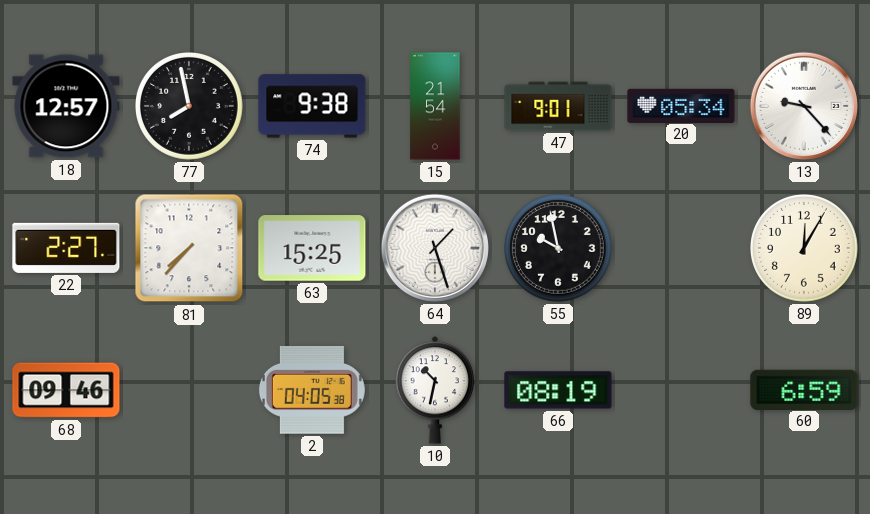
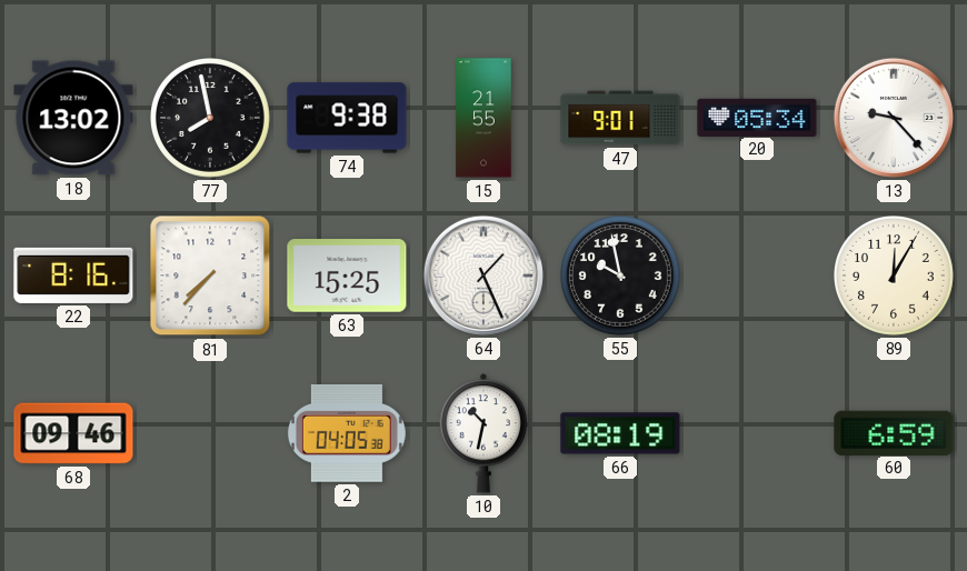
18: 12:57 -> 13:02
15: 21:54 -> 21:55
22: 2:27 -> 8:16
64: 1:27 -> 1:26
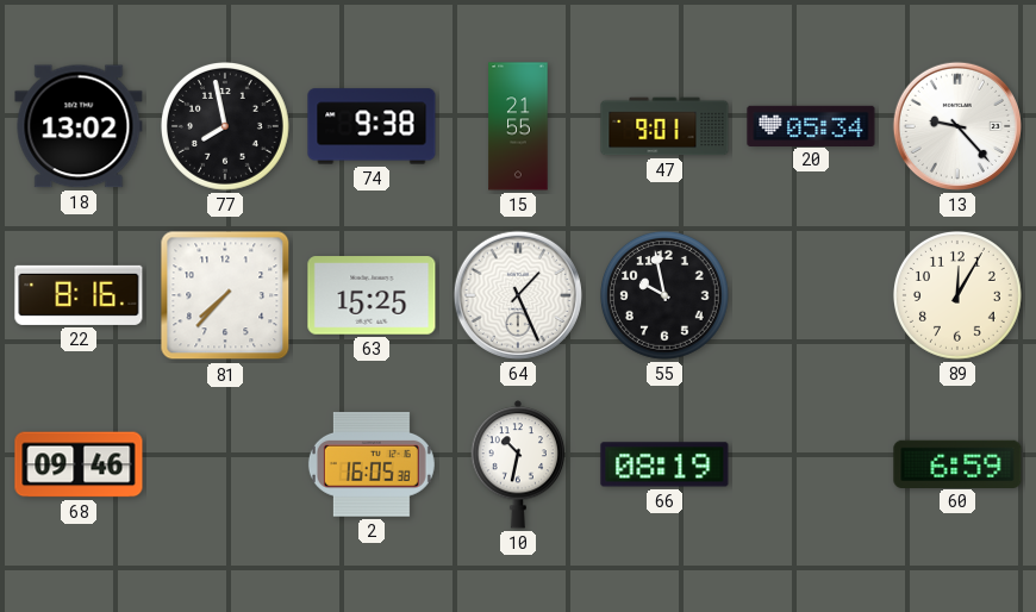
2: 04:05 -> 16:05
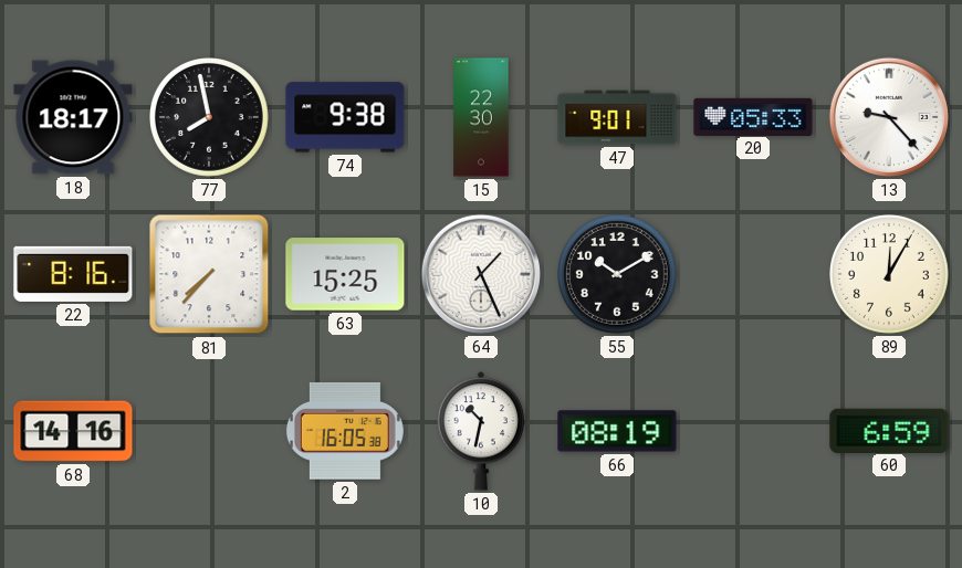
18: 13:02 -> 18:17
15: 21:55 -> 22:30
20: 05:34 -> 05:33
55: 9:58 -> 10:10
68: 09:46 -> 14:16
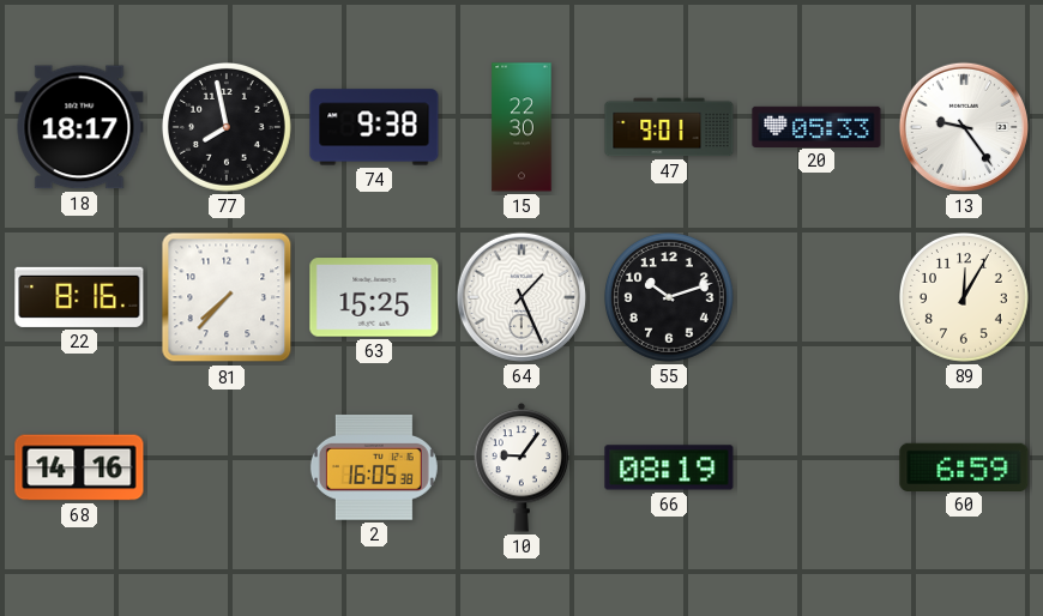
13: 9:23 -> 9:24
55: 10:10 -> 10:12
10: 10:32 -> 9:06
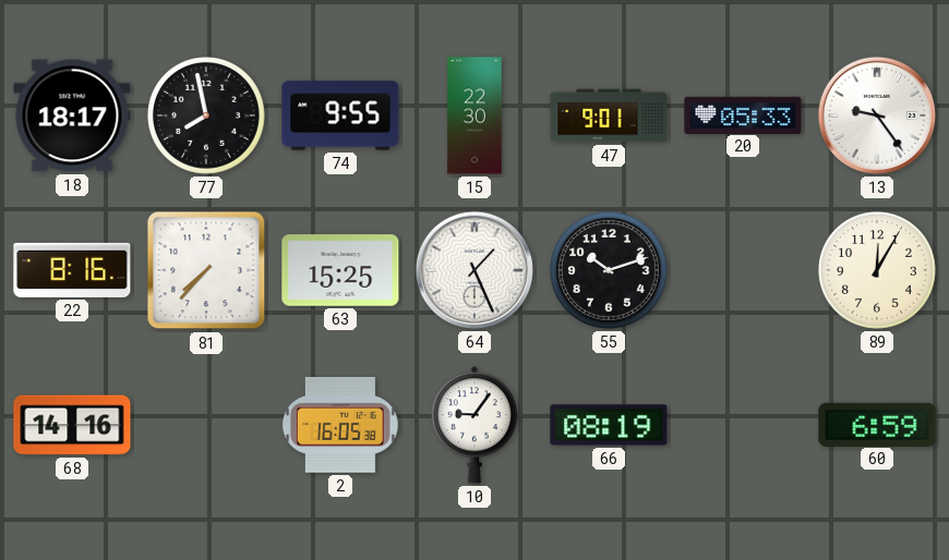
74: 9:38 -> 9:55
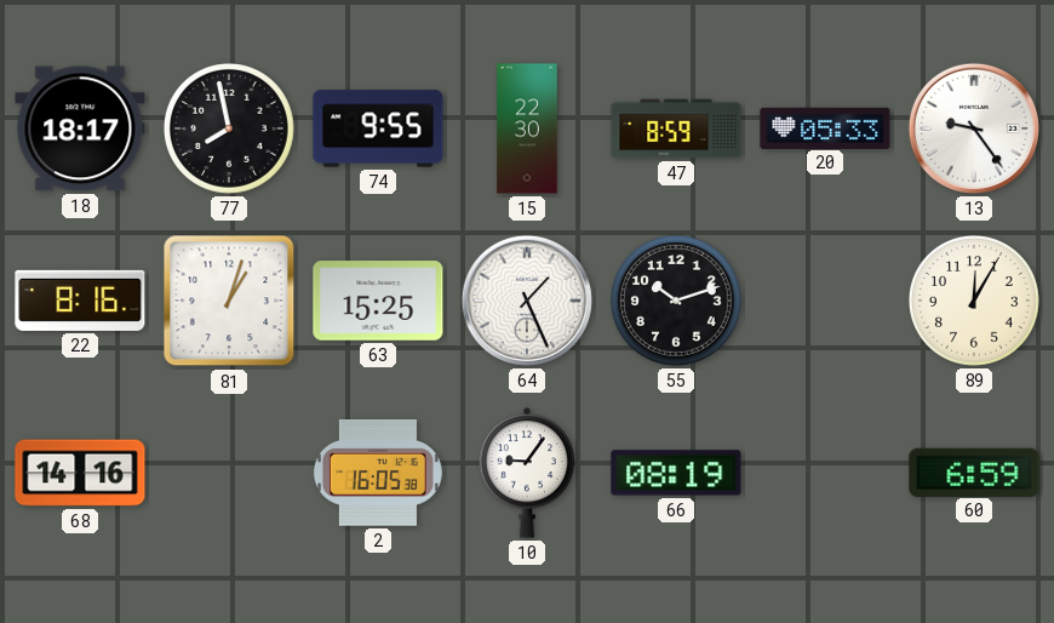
47: 9:01 -> 8:59
81: 7:37 -> 1:03
